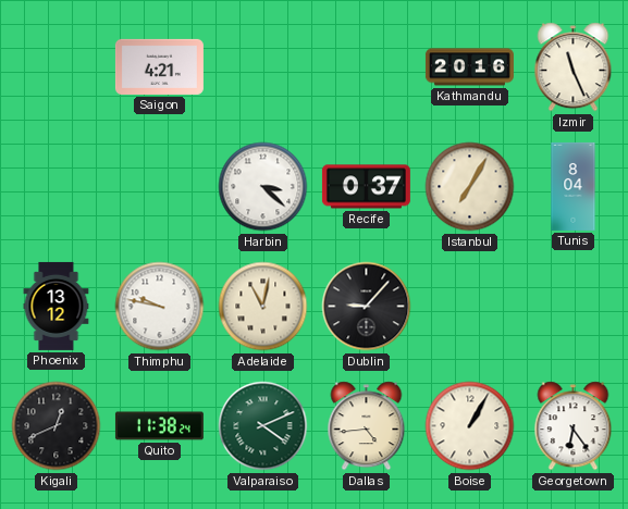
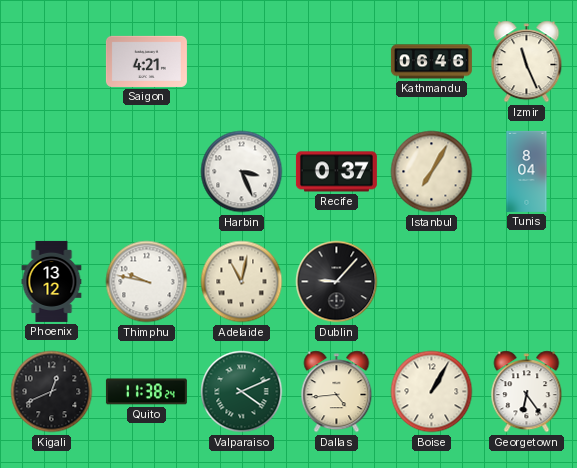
Kathmandu: 20:16 -> 06:46
Harbin: 3:22 -> 3:26
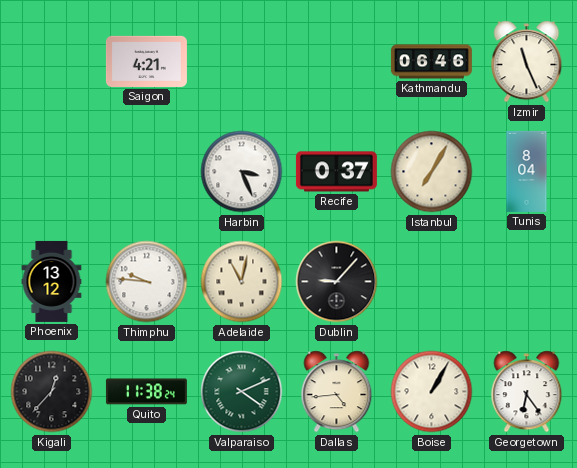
Thimphu: 9:47 -> 9:46
Kigali: 12:41 -> 12:37
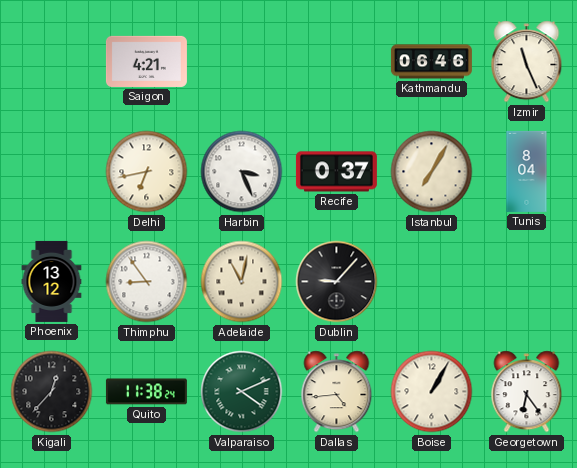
Delhi: none -> 6:43
Thimphu: 9:46 -> 8:54
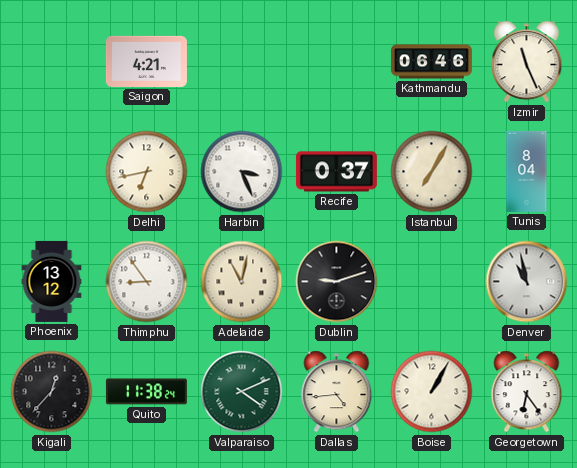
Dublin: 9:07 -> 9:12
Denver: none -> 10:58
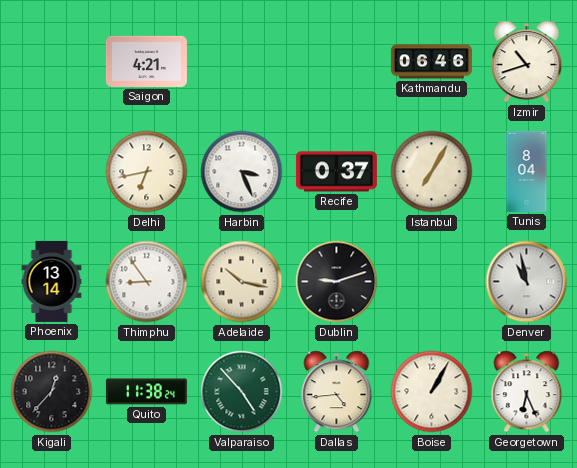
Izmir: 11:26 -> 10:42
Phoenix: 13:12 -> 13:14
Adelaide: 11:02 -> 10:17
Valparaiso: 4:11 -> 4:53
Georgetown: 6:24 -> 6:26
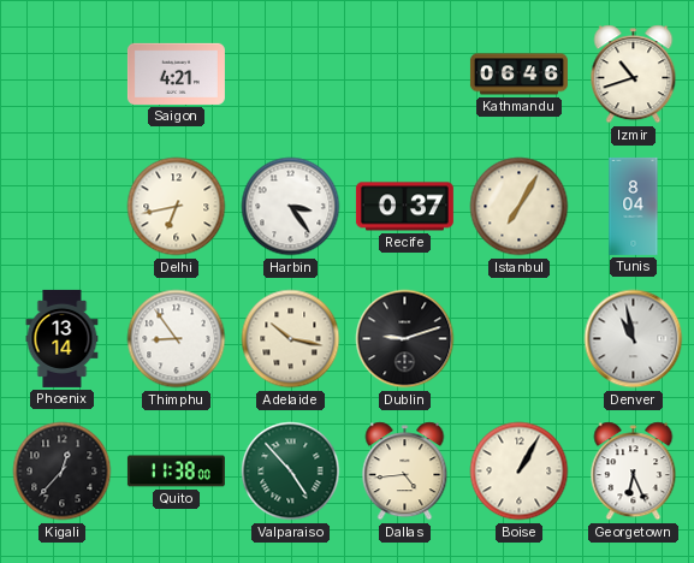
Harbin: 3:26 -> 3:24
Quito: 11:38:24 -> 11:38:00
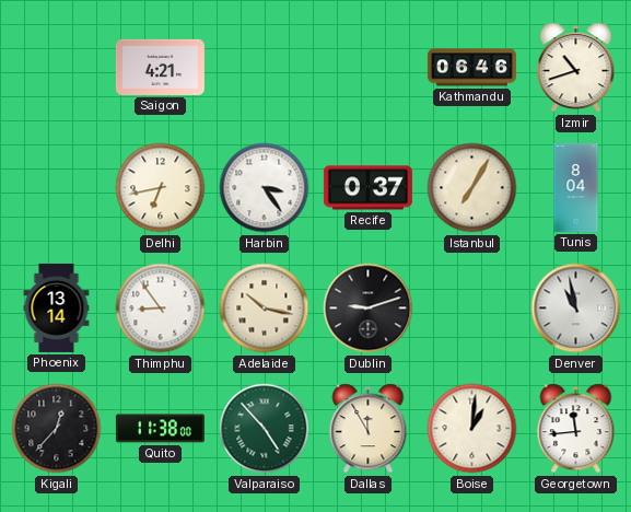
Dallas: 4:44 -> 11:55
Boise: 1:05 -> 1:01
Georgetown: 6:26 -> 11:44
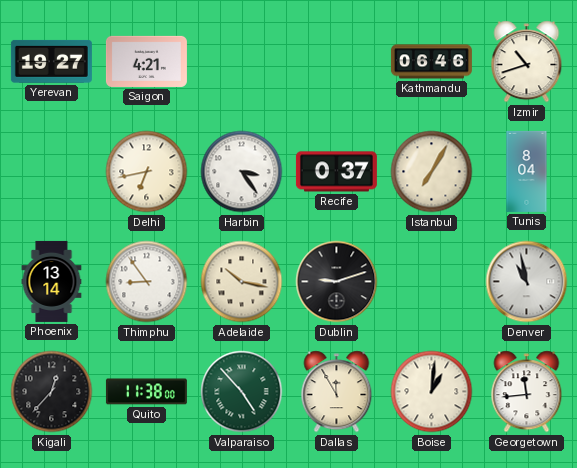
Yerevan: none -> 19:27
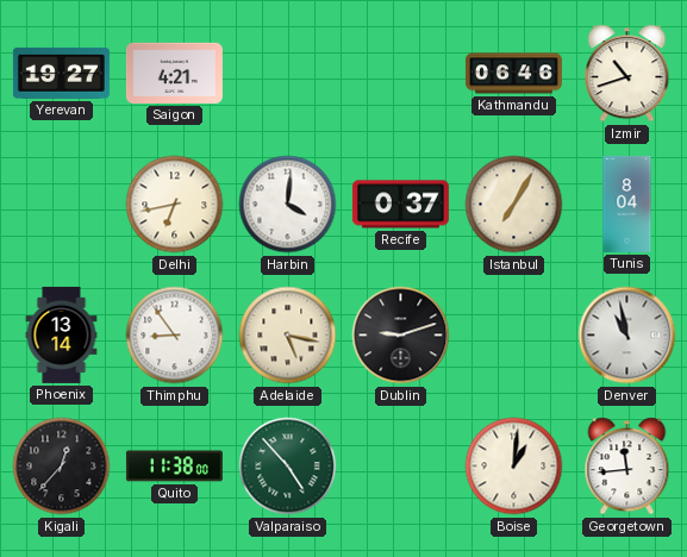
Harbin: 3:24 -> 4:01
Adelaide: 10:17 -> 5:17
Dallas: 11:55 -> none
